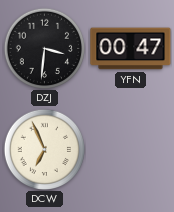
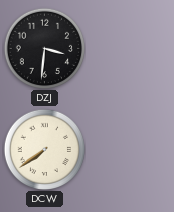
YFN: 00:47 -> none
DCW: 6:56 -> 7:39
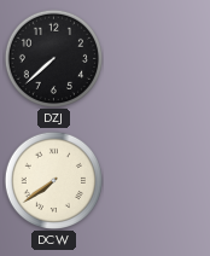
DZJ: 3:31 -> 7:38
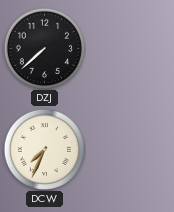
DCW: 7:39 -> 7:34
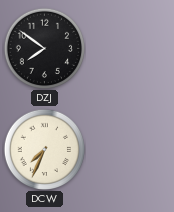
DZJ: 7:38 -> 7:51
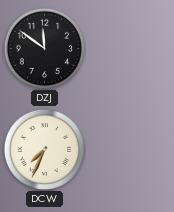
DZJ: 7:51 -> 11:51
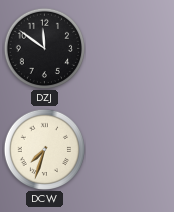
DCW: 7:34 -> 7:33
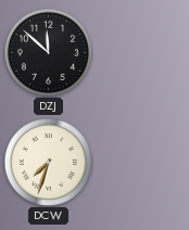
DZJ: 11:51 -> 11:52
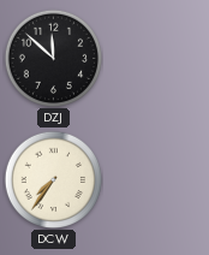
DCW: 7:33 -> 7:36
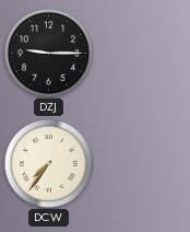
DZJ: 11:52 -> 9:15
